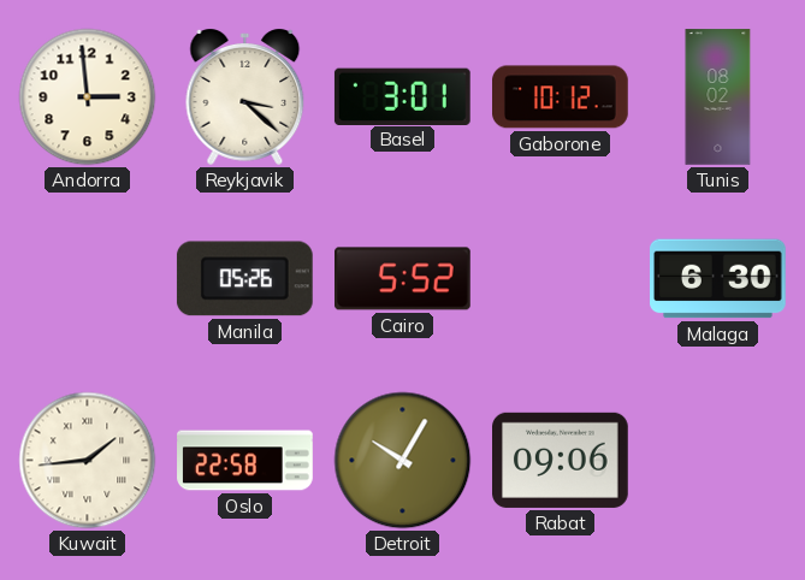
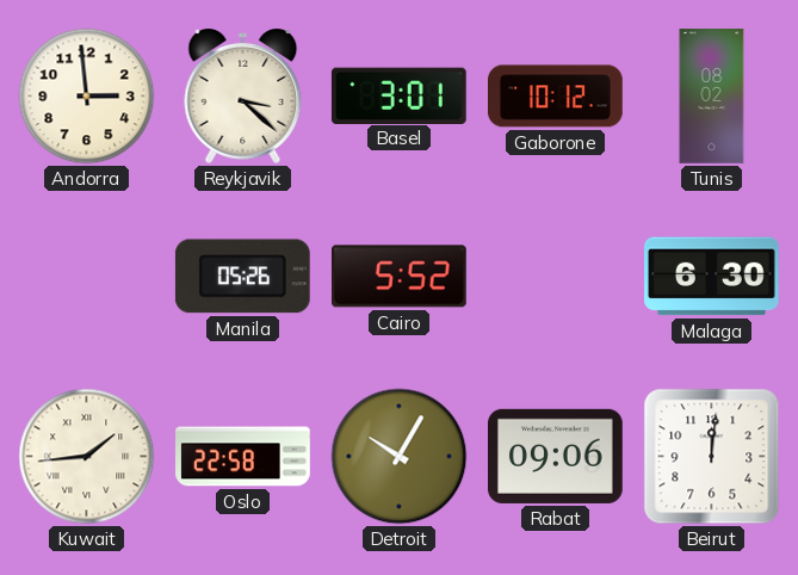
Beirut: none -> 12:01
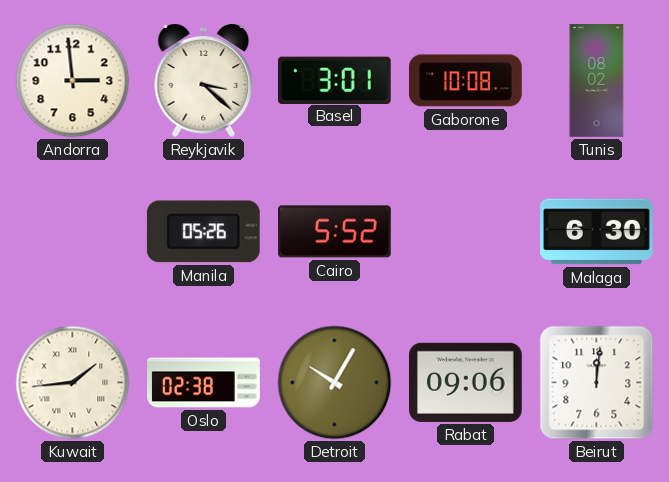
Gaborone: 10:12 -> 10:08
Oslo: 22:58 -> 02:38
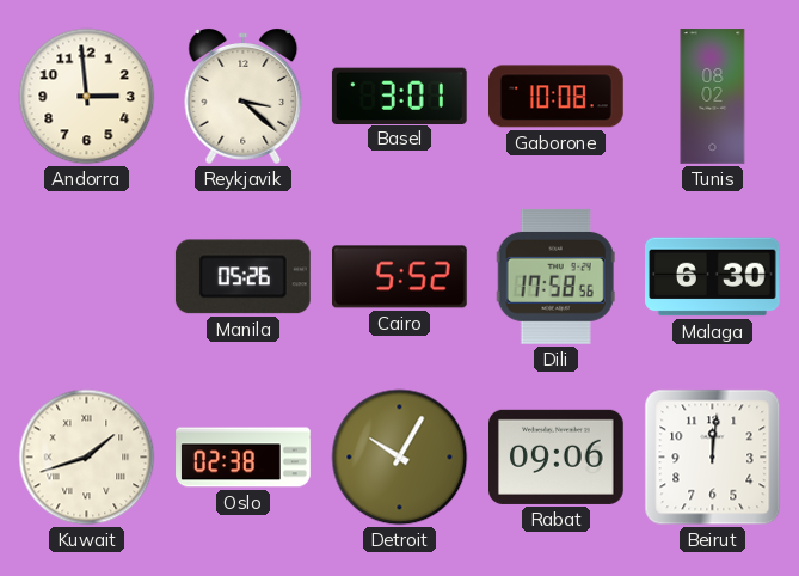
Dili: none -> 17:58
Kuwait: 1:44 -> 1:42
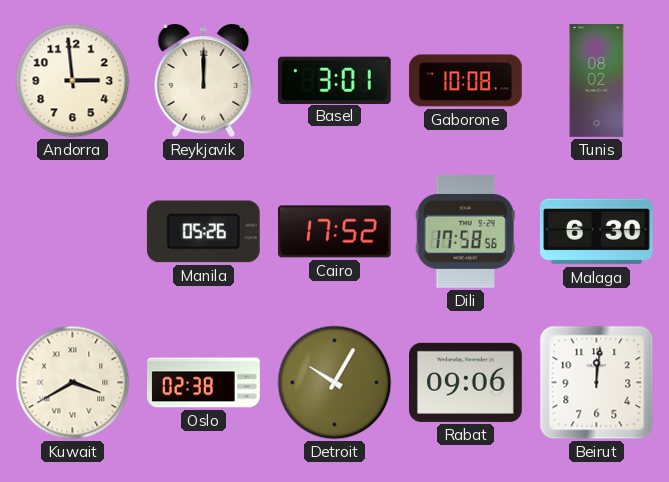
Reykjavik: 3:22 -> 12:00
Cairo: 5:52 -> 17:52
Kuwait: 1:42 -> 3:40
